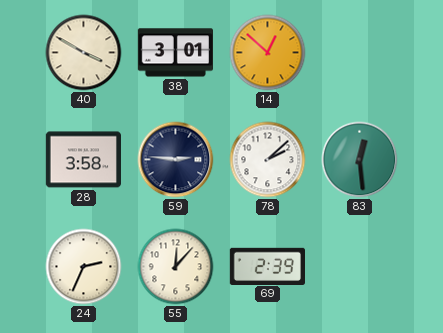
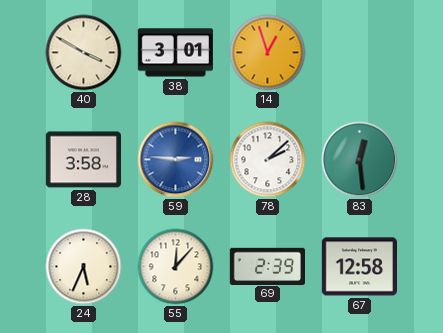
14: 12:52 -> 12:57
59 dial: navy -> blue
24: 2:34 -> 5:34
67: none -> 12:58
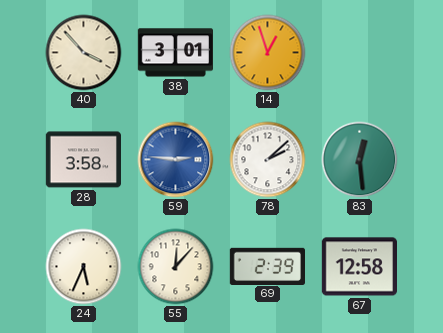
40: 3:50 -> 3:53
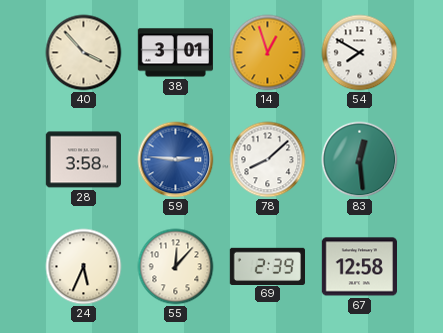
54: none -> 7:50
78: 2:08 -> 8:08
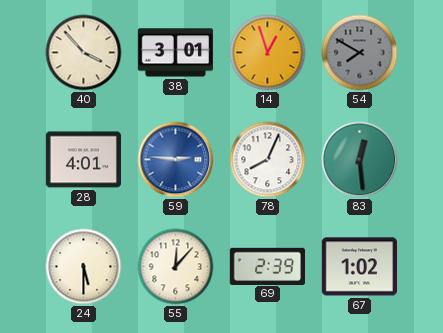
54 dial: white -> grey
28: 3:58 -> 4:01
78: 8:08 -> 8:04
24: 5:34 -> 5:30
67: 12:58 -> 1:02
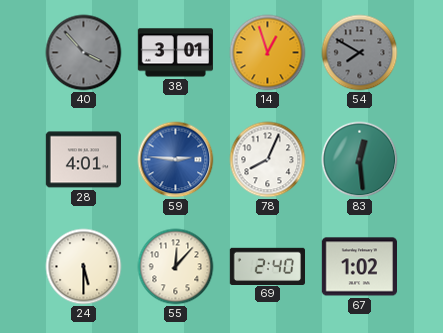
40 dial: cream -> grey
69: 2:39 -> 2:40
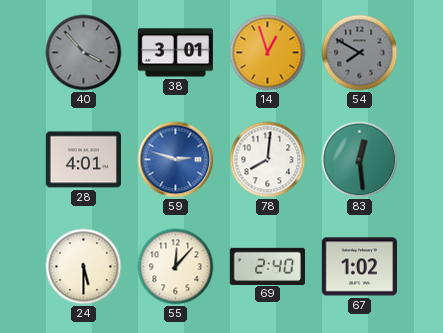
59: 2:46 -> 2:48
78: 8:04 -> 8:01
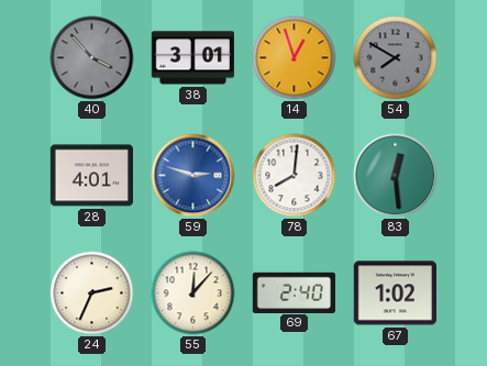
24: 5:30 -> 2:34
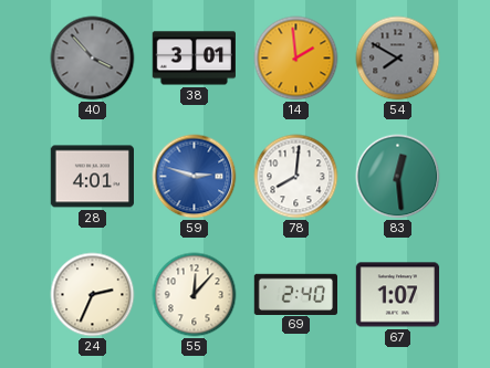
14: 12:57 -> 1:59
67: 1:02 -> 1:07
